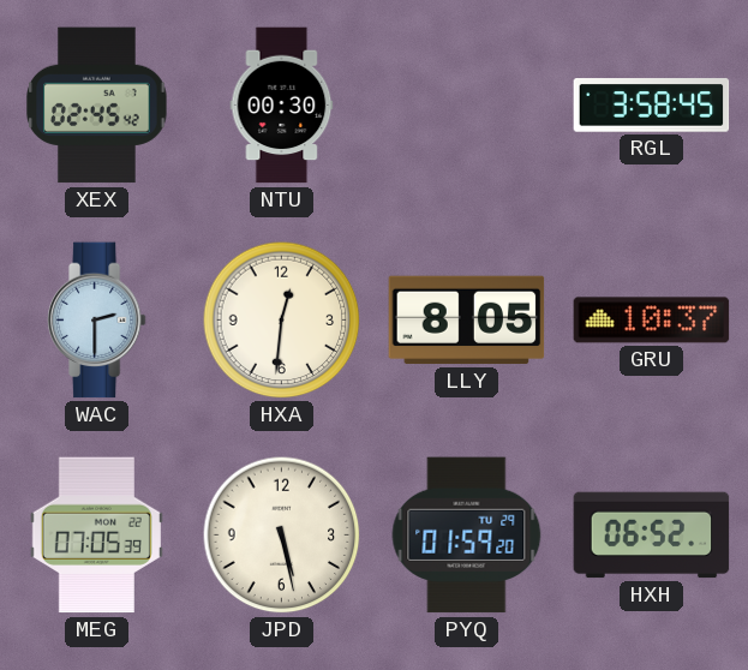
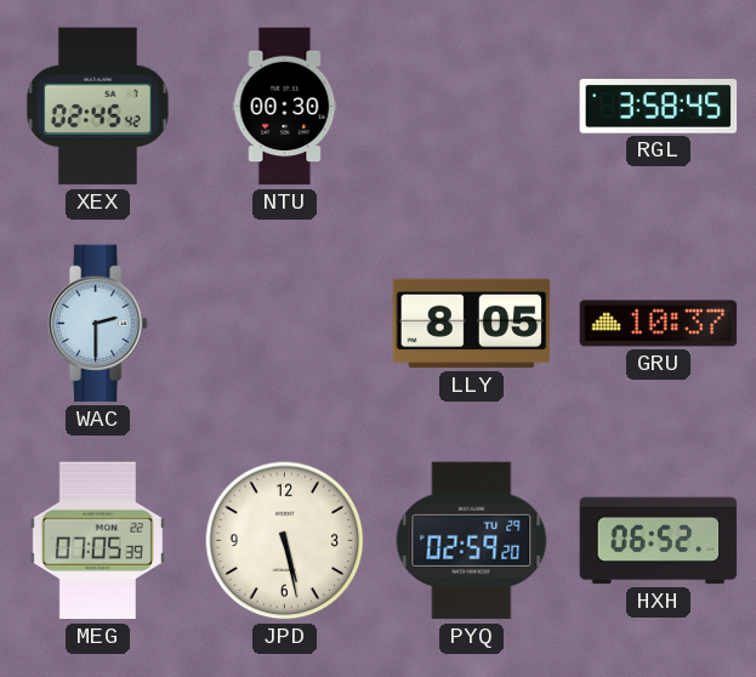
HXA: 12:31 -> none
PYQ: 01:59 -> 02:59
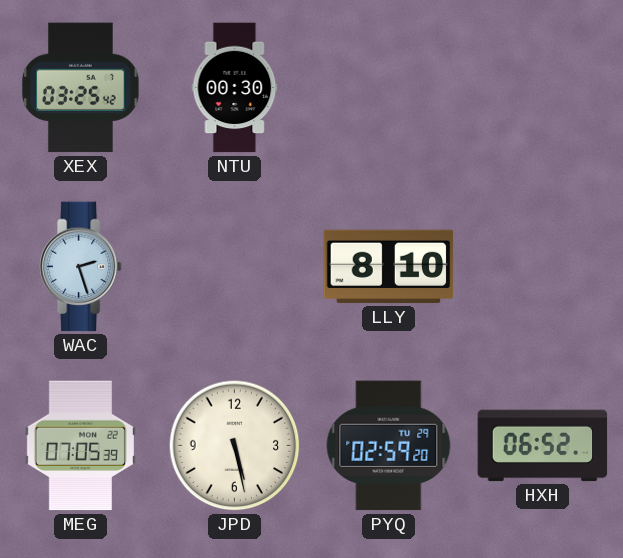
XEX: 02:45 -> 03:25
RGL: 3:58 -> none
WAC: 2:30 -> 2:27
LLY: 8:05 -> 8:10
GRU: 10:37 -> none
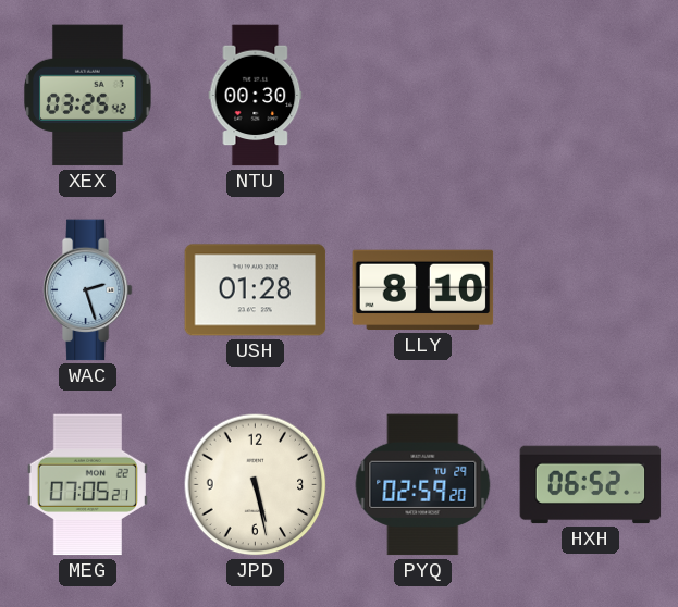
USH: none -> 01:28
MEG: 07:05:39 -> 07:05:21
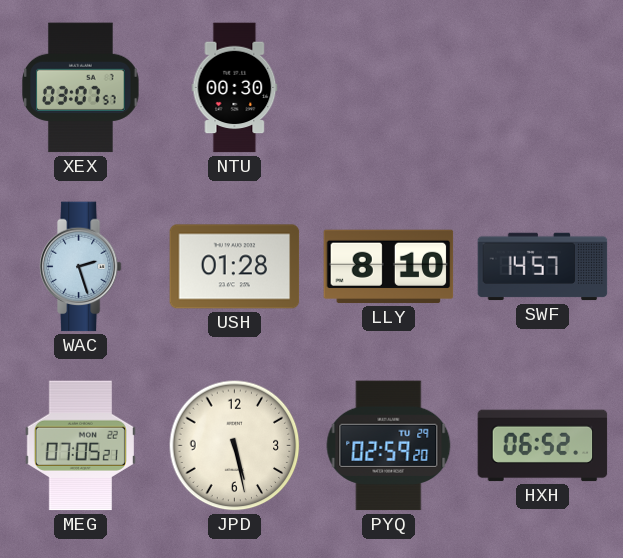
XEX: 03:25 -> 03:07
SWF: none -> 14:57
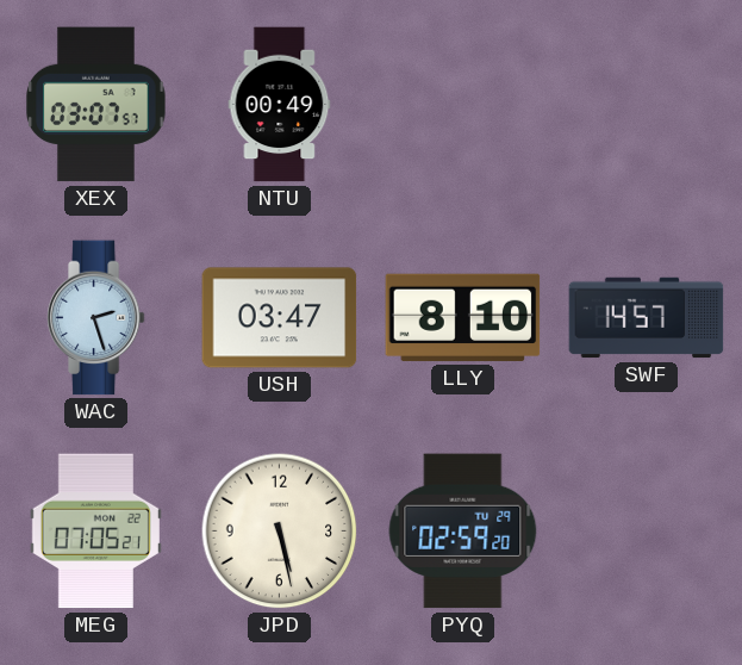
NTU: 00:30 -> 00:49
USH: 01:28 -> 03:47
HXH: 06:52 -> none
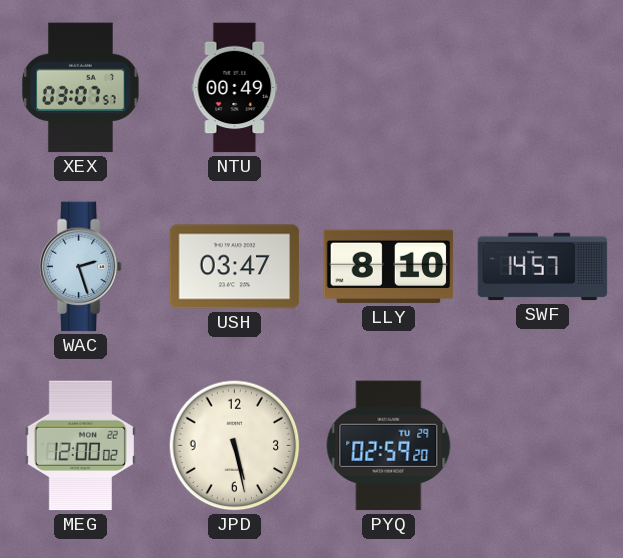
MEG: 07:05 -> 12:00
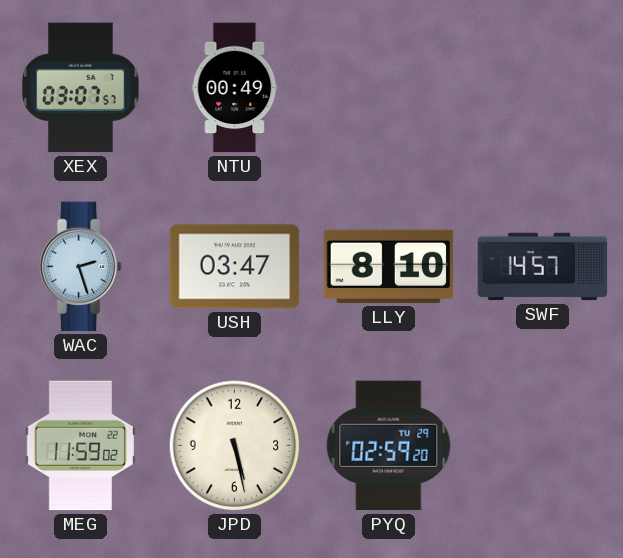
MEG: 12:00 -> 11:59
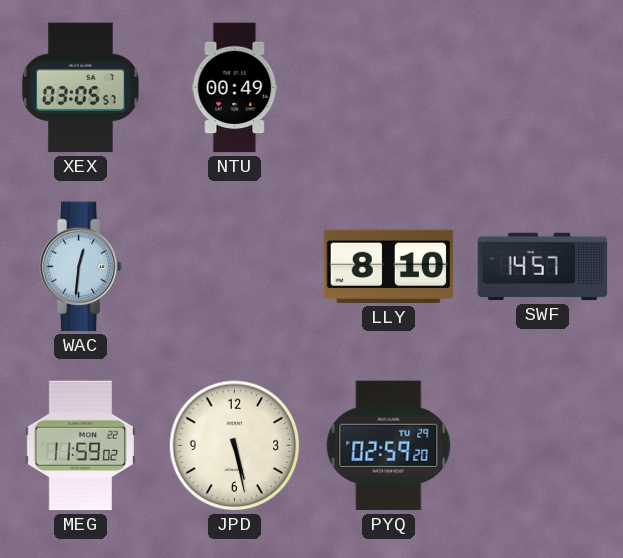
XEX: 03:07 -> 03:05
WAC: 2:27 -> 12:31
USH: 03:47 -> none
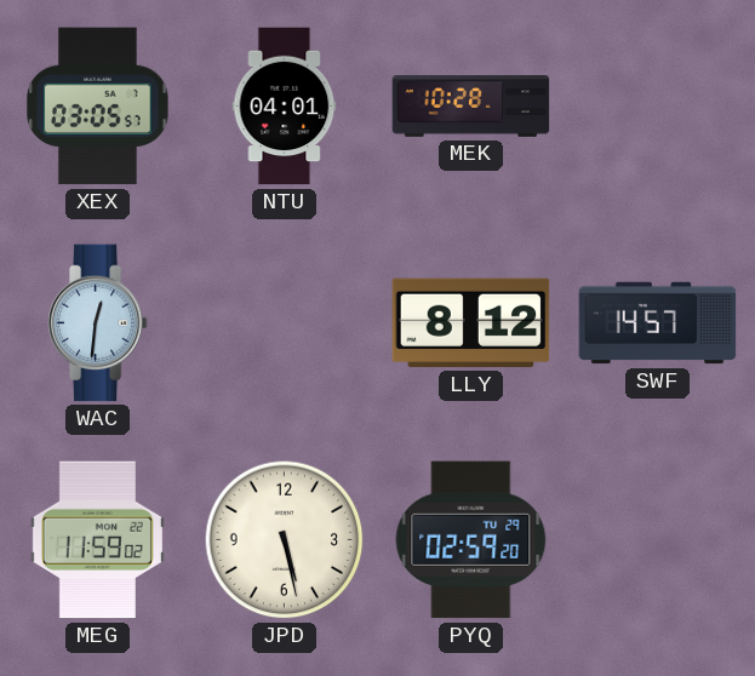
NTU: 00:49 -> 04:01
MEK: none -> 10:28
LLY: 8:10 -> 8:12
